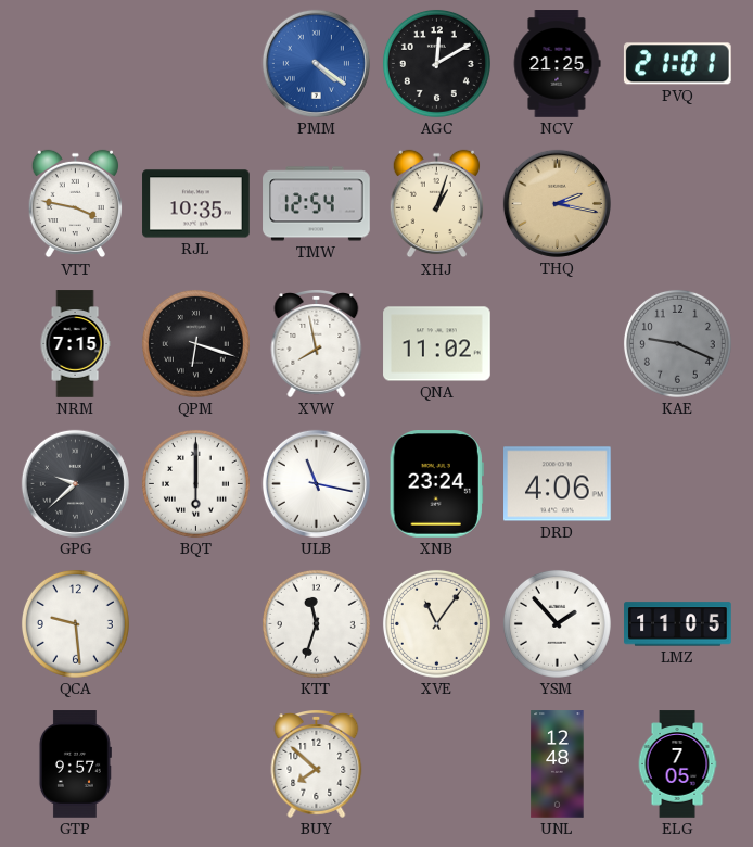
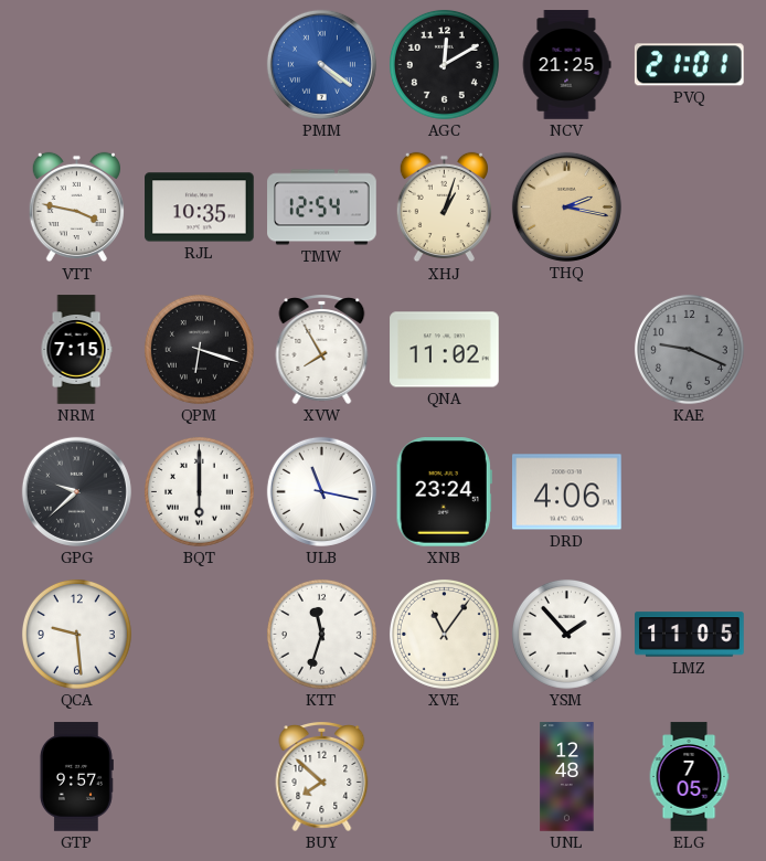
XVW: 7:58 -> 7:55
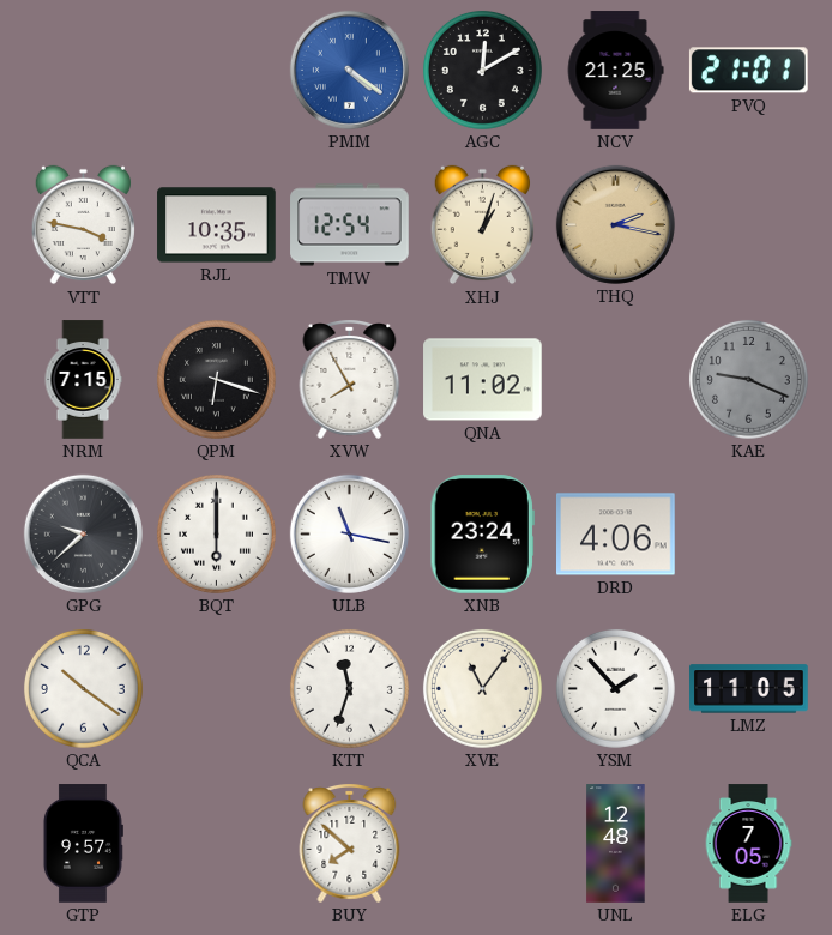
QCA: 9:29 -> 10:21
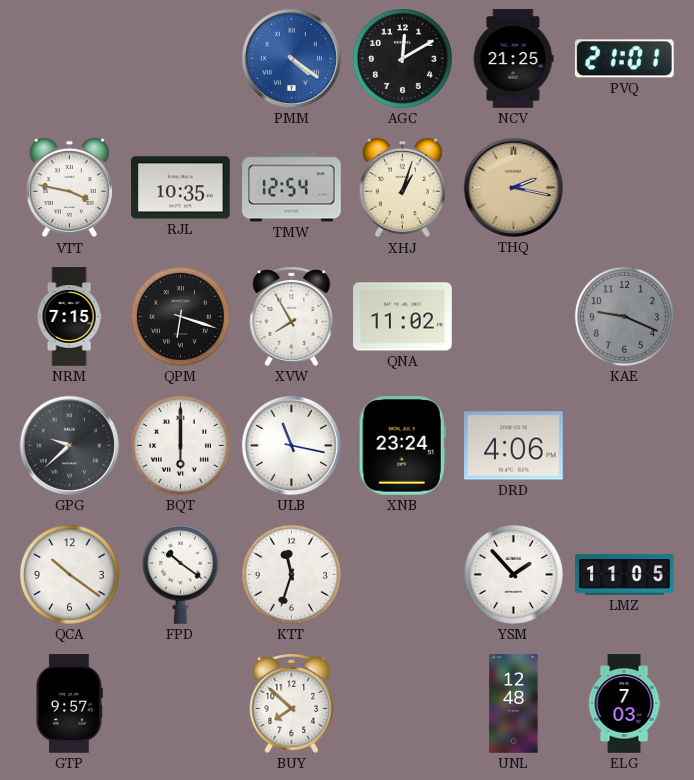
FPD: none -> 10:21
XVE: 11:06 -> none
ELG: 7:05 -> 7:03
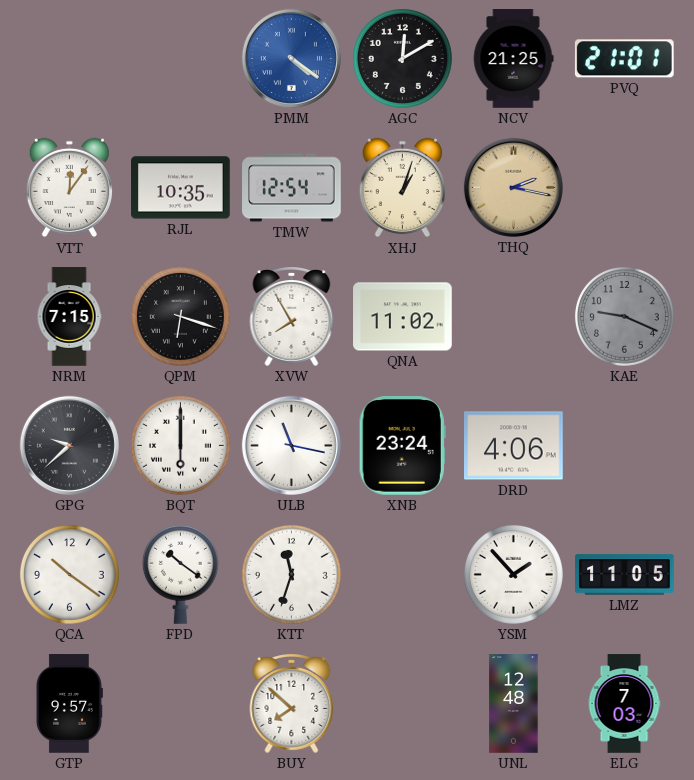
VTT: 3:47 -> 12:06
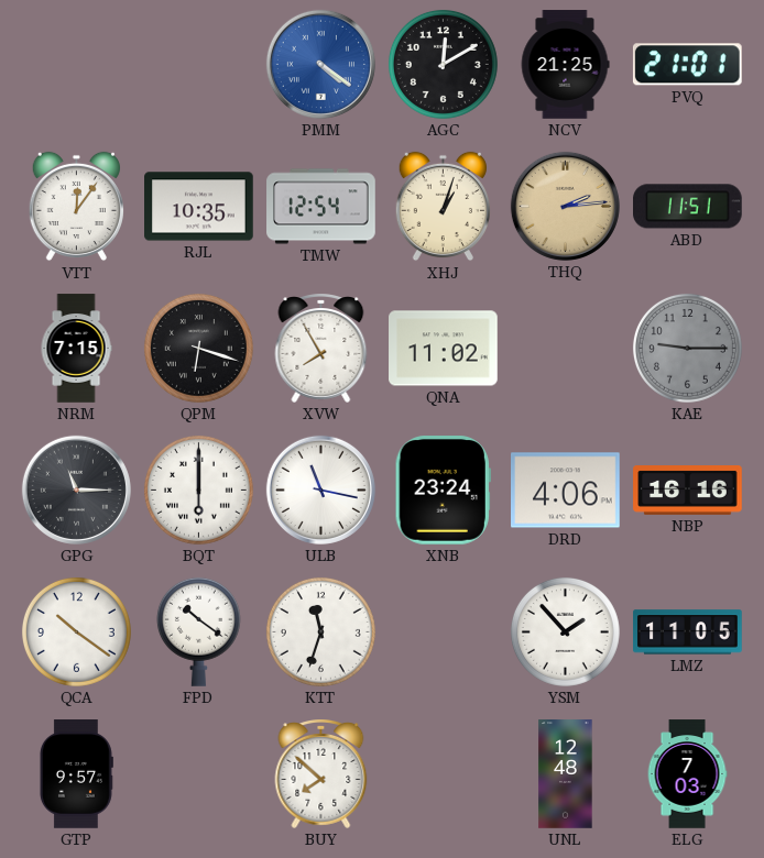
THQ: 2:17 -> 2:14
ABD: none -> 11:51
KAE: 9:19 -> 9:15
GPG: 9:38 -> 11:15
NBP: none -> 16:16
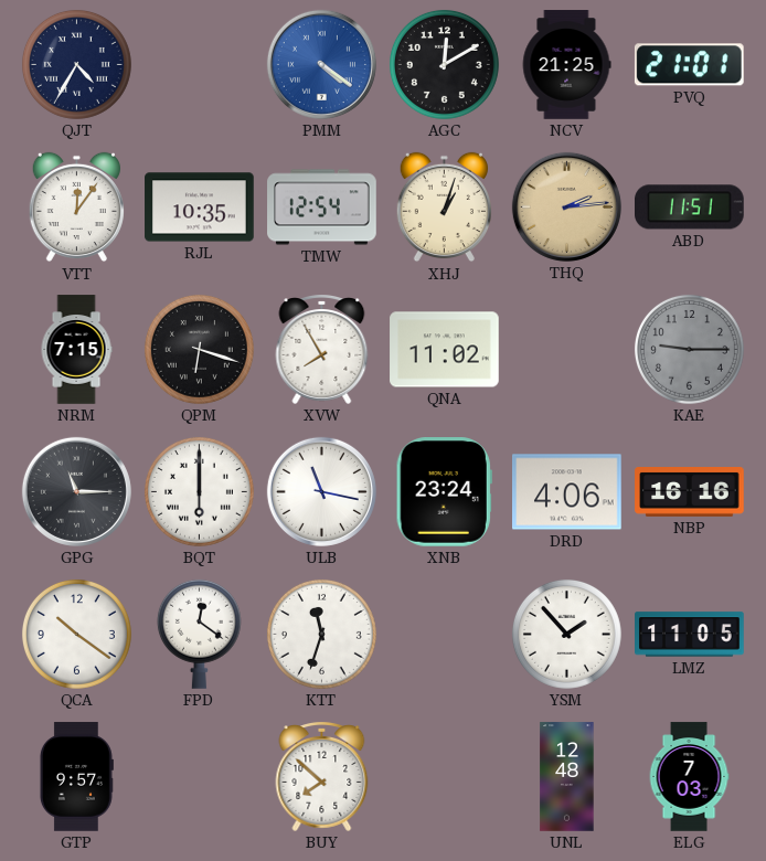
QJT: none -> 4:35
FPD: 10:21 -> 12:21
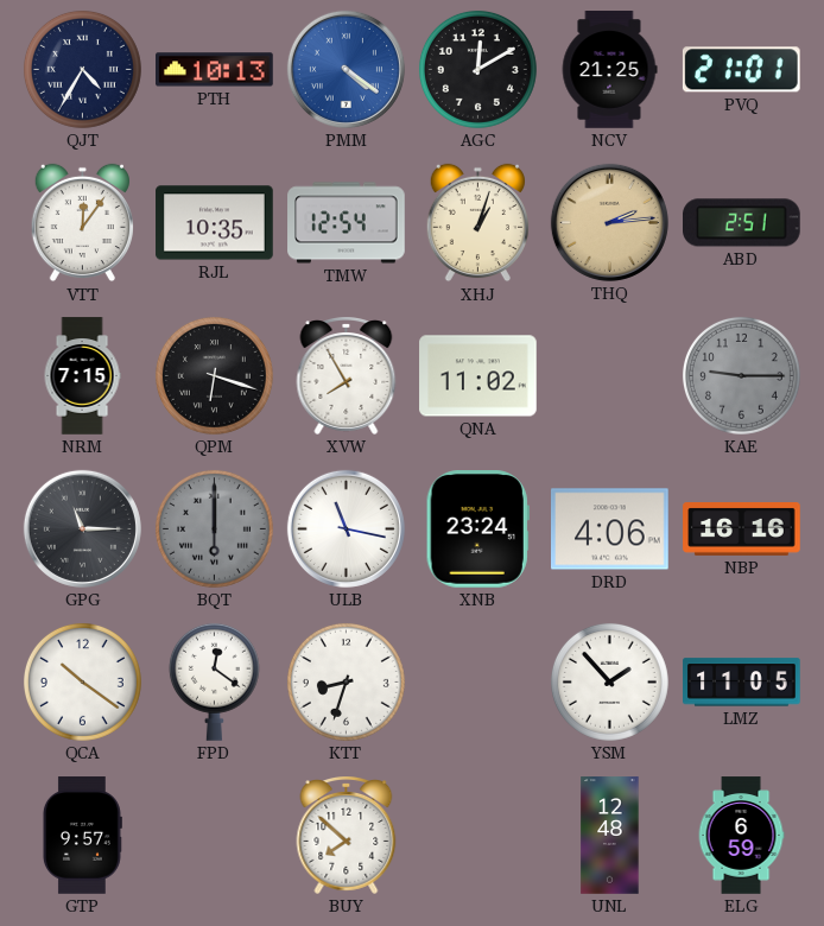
PTH: none -> 10:13
ABD: 11:51 -> 2:51
BQT dial: white -> grey
KTT: 11:33 -> 8:33
ELG: 7:03 -> 6:59
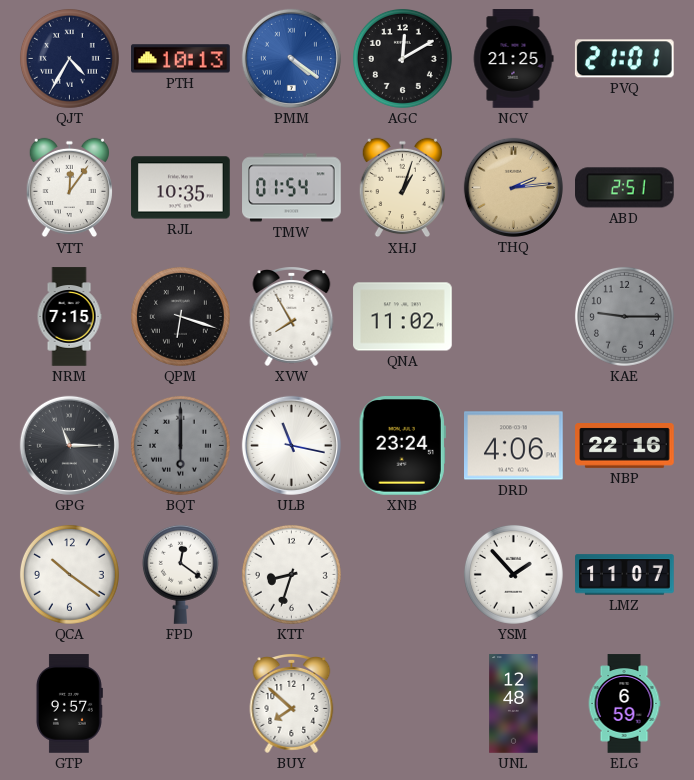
TMW: 12:54 -> 01:54
NBP: 16:16 -> 22:16
LMZ: 11:05 -> 11:07
